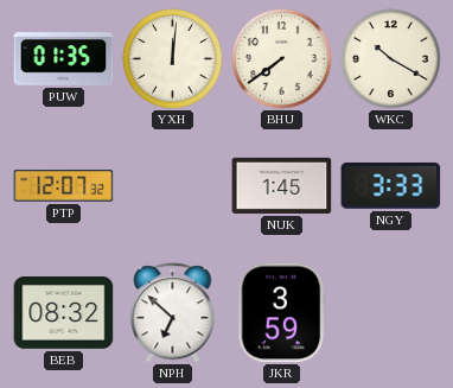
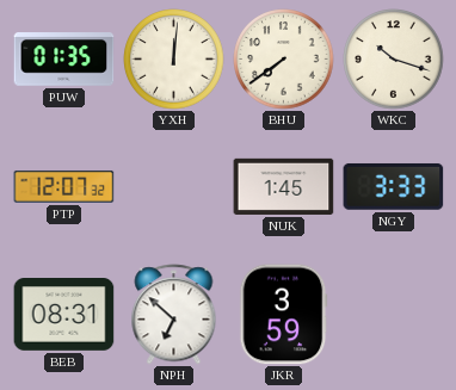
WKC: 10:20 -> 10:18
BEB: 08:32 -> 08:31
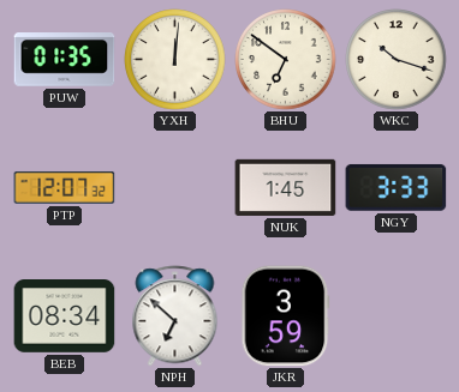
BHU: 7:39 -> 6:51
BEB: 08:31 -> 08:34
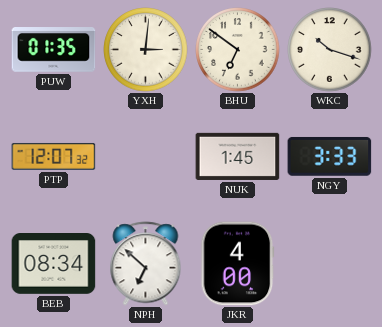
YXH: 12:01 -> 3:01
JKR: 3:59 -> 4:00
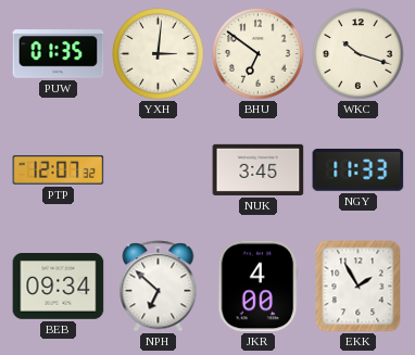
NUK: 1:45 -> 3:45
NGY: 3:33 -> 11:33
BEB: 08:34 -> 09:34
EKK: none -> 1:55
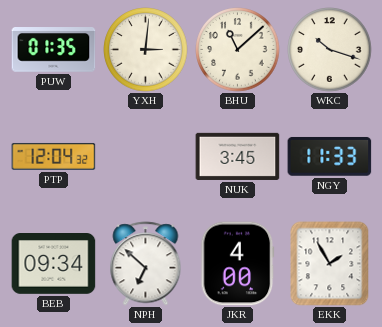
BHU: 6:51 -> 11:08
PTP: 12:07 -> 12:04
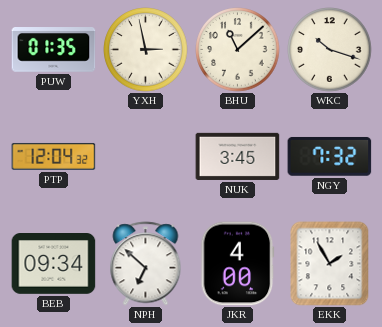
YXH: 3:01 -> 2:58
NGY: 11:33 -> 7:32
